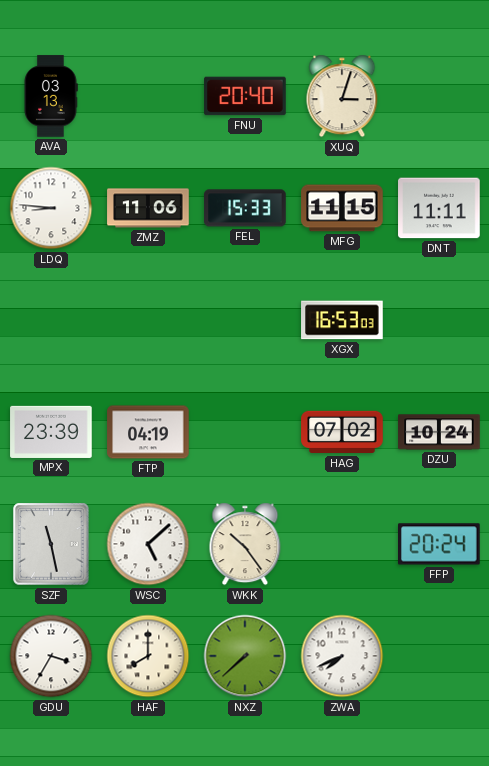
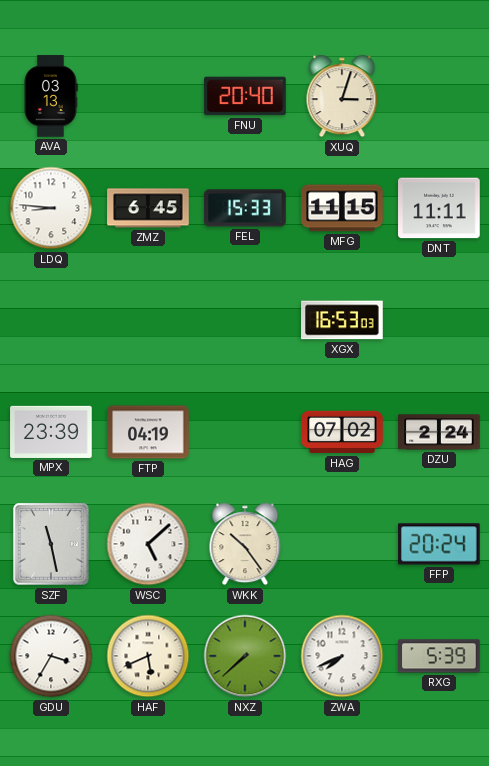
ZMZ: 11:06 -> 6:45
DZU: 10:24 -> 2:24
HAF: 8:00 -> 5:41
RXG: none -> 5:39
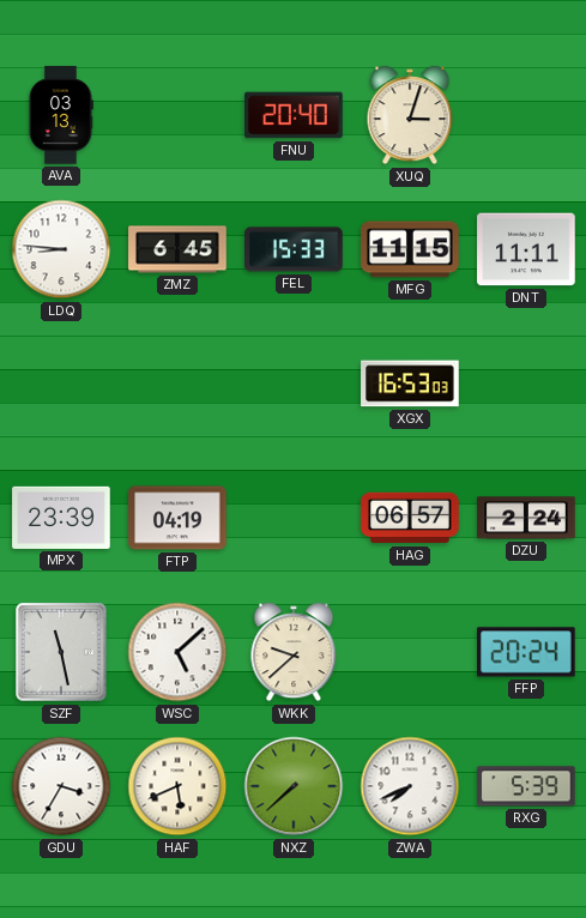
HAG: 07:02 -> 06:57
WKK: 10:24 -> 9:38
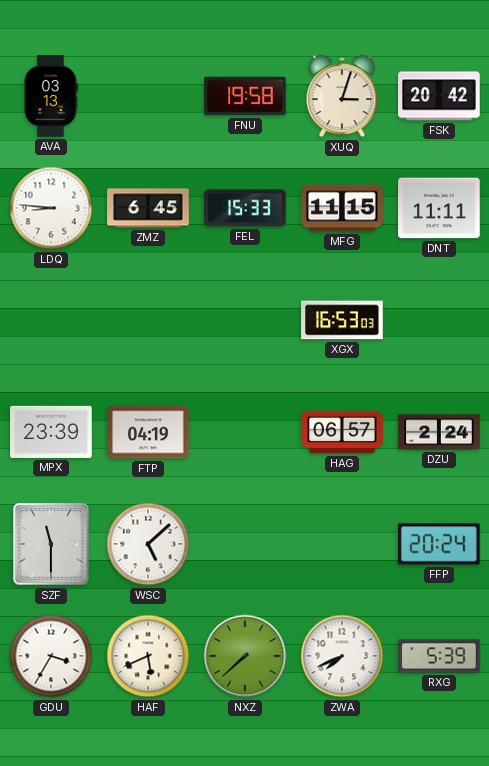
FNU: 20:40 -> 19:58
FSK: none -> 20:42
SZF: 11:28 -> 11:30
WKK: 9:38 -> none
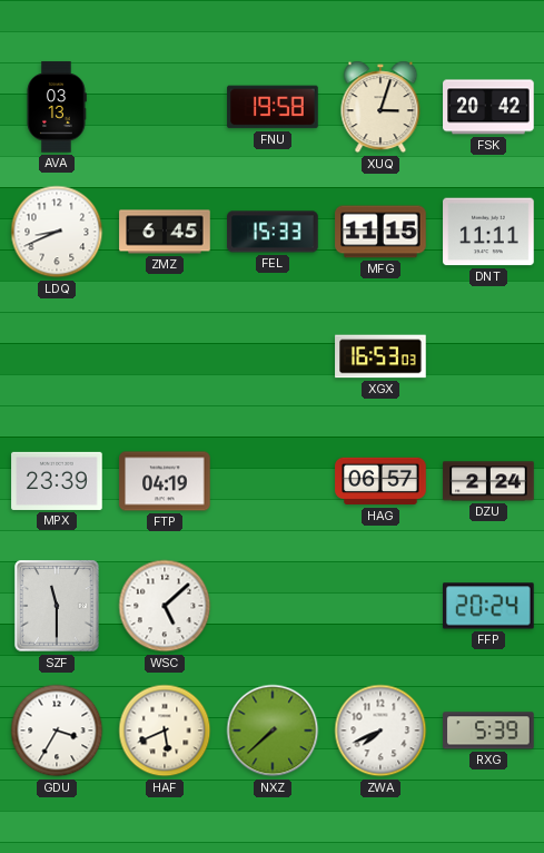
LDQ: 8:46 -> 8:41
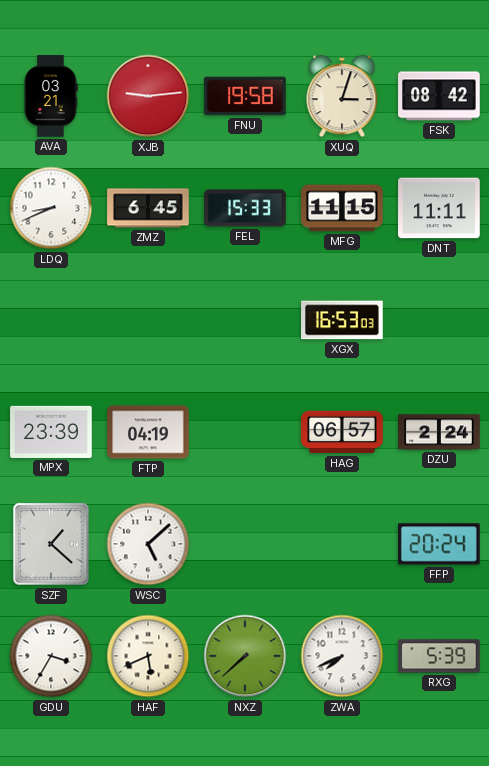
AVA: 03:13 -> 03:21
XJB: none -> 9:14
FSK: 20:42 -> 08:42
SZF: 11:30 -> 1:22
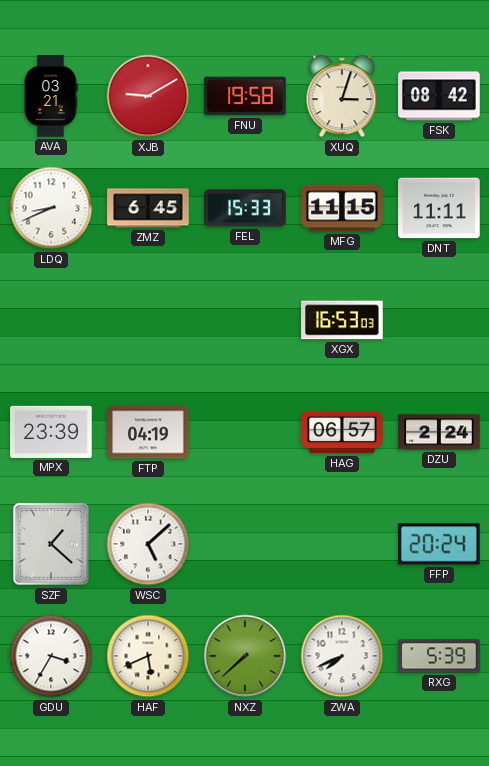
XJB: 9:14 -> 9:10
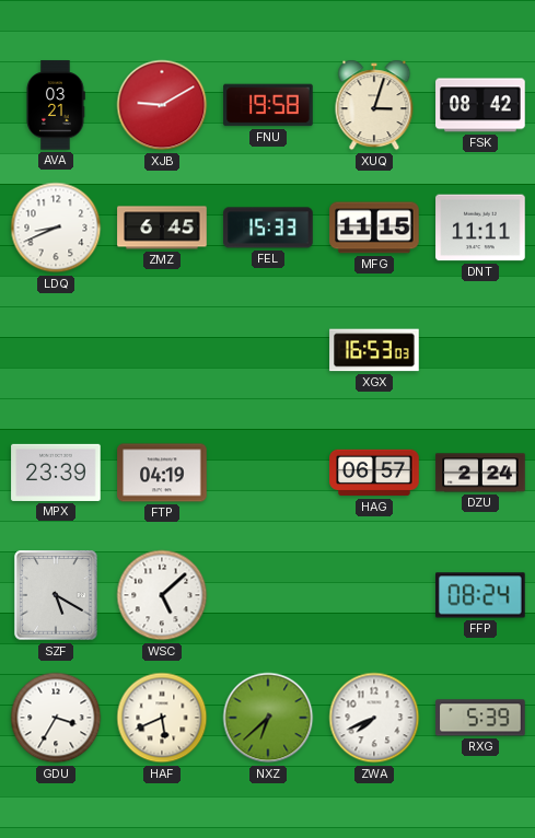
SZF: 1:22 -> 5:20
FFP: 20:24 -> 08:24
NXZ: 7:38 -> 6:38
